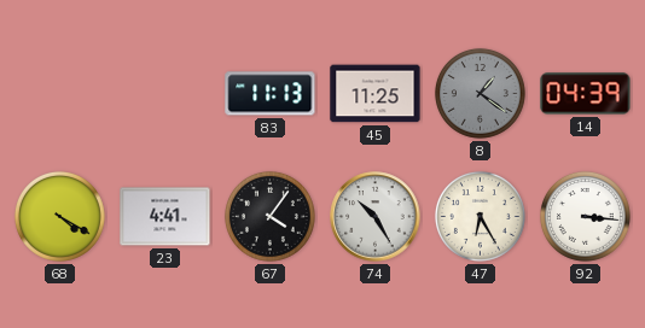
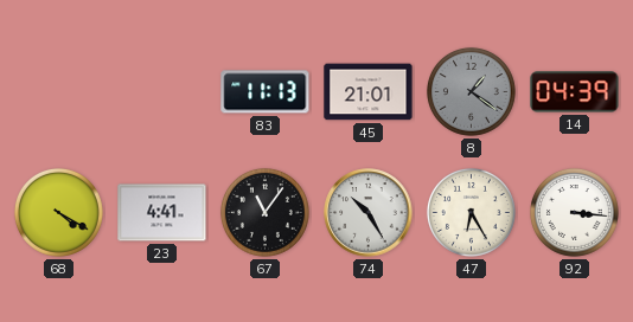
45: 11:25 -> 21:01
67: 4:06 -> 11:06
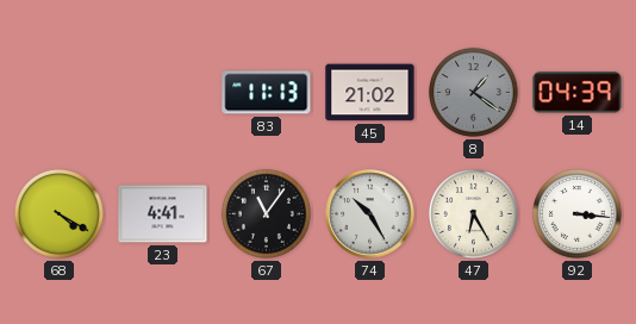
45: 21:01 -> 21:02
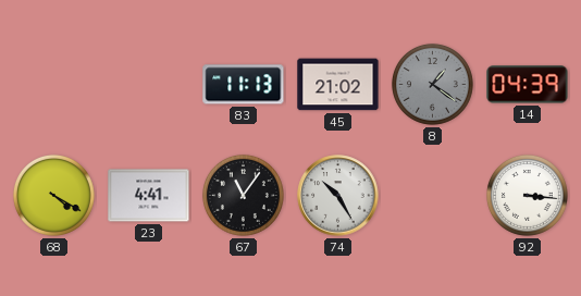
47: 6:25 -> none
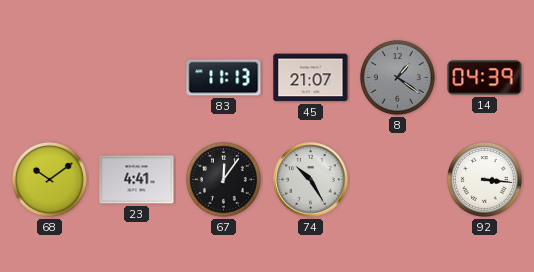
45: 21:02 -> 21:07
68: 4:20 -> 10:09
67: 11:06 -> 12:06
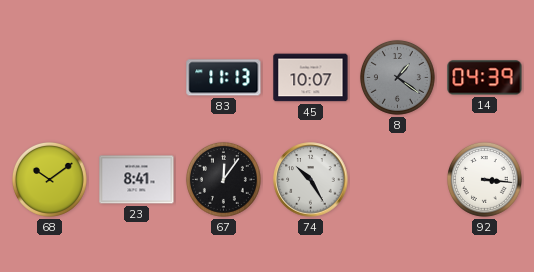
45: 21:07 -> 10:07
23: 4:41 -> 8:41
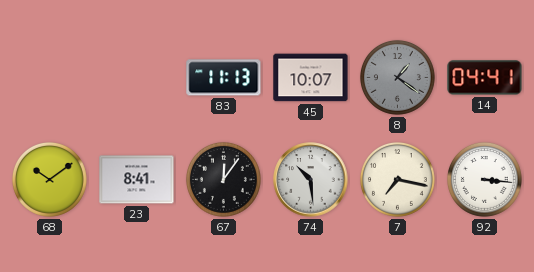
14: 04:39 -> 04:41
74: 10:25 -> 10:29
7: none -> 7:17
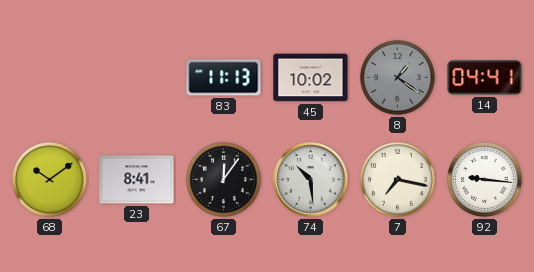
45: 10:07 -> 10:02
92: 3:16 -> 9:16
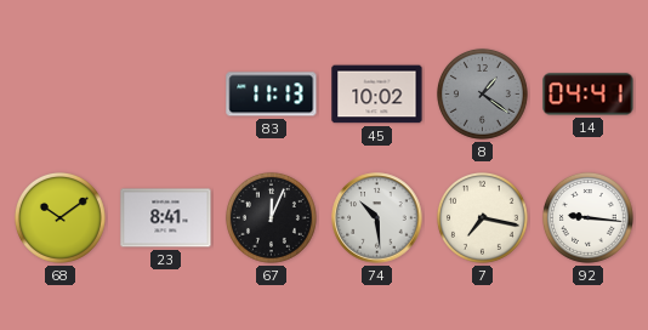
67: 12:06 -> 12:04
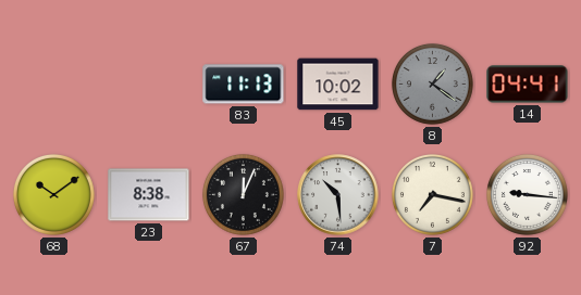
23: 8:41 -> 8:38
